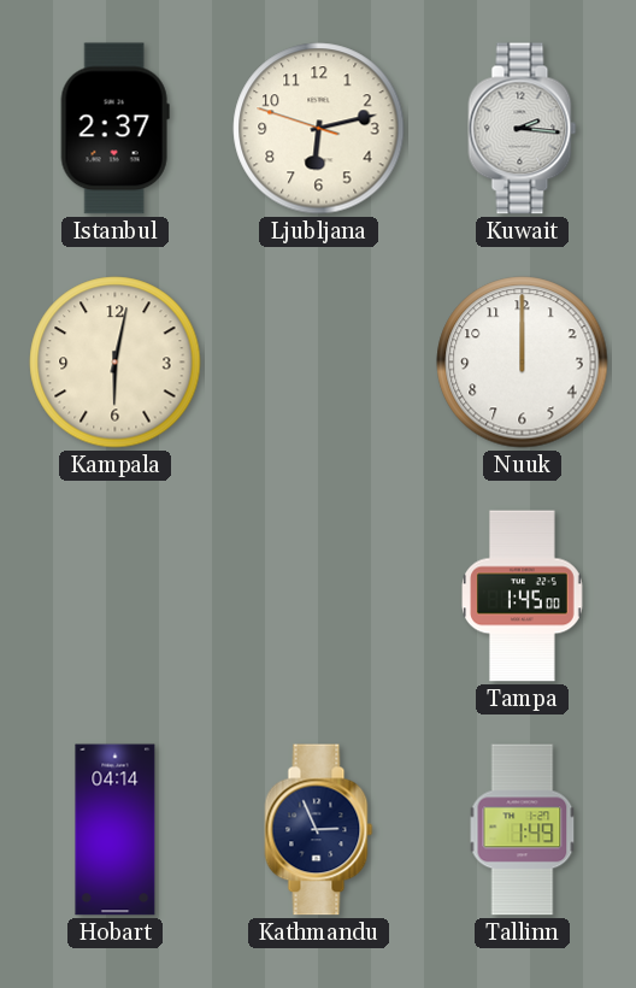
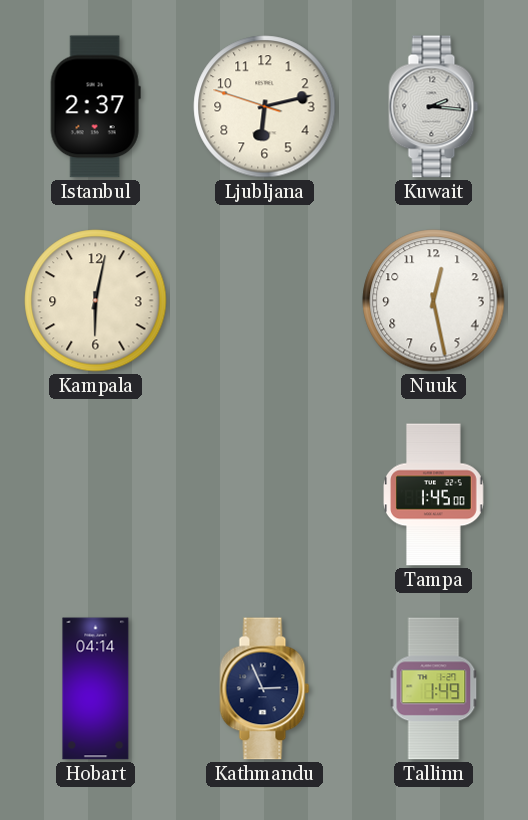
Nuuk: 12:00 -> 12:28
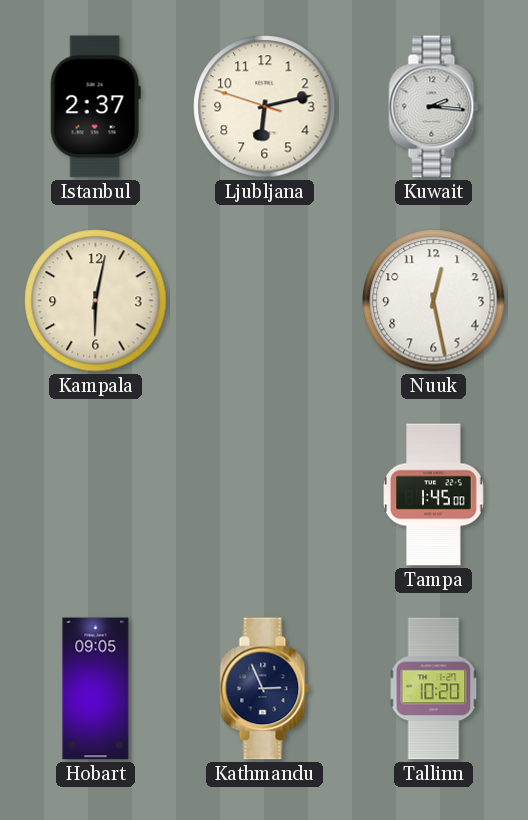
Hobart: 04:14 -> 09:05
Tallinn: 1:49 -> 10:20
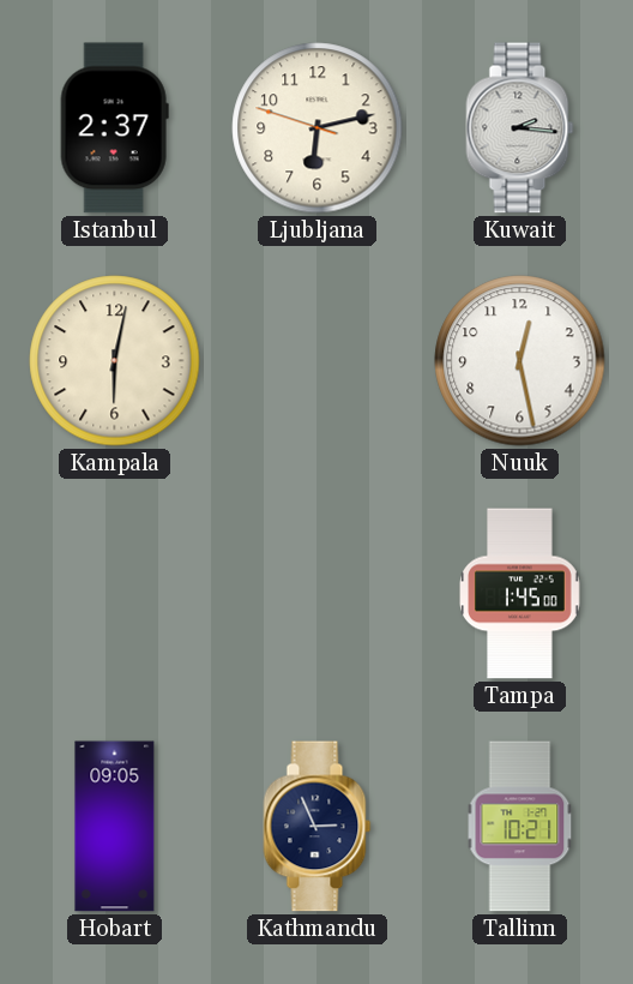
Tallinn: 10:20 -> 10:21
